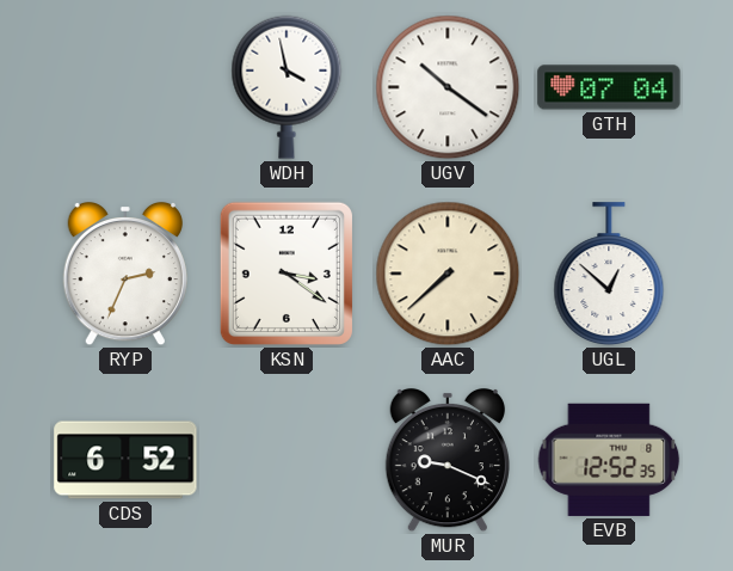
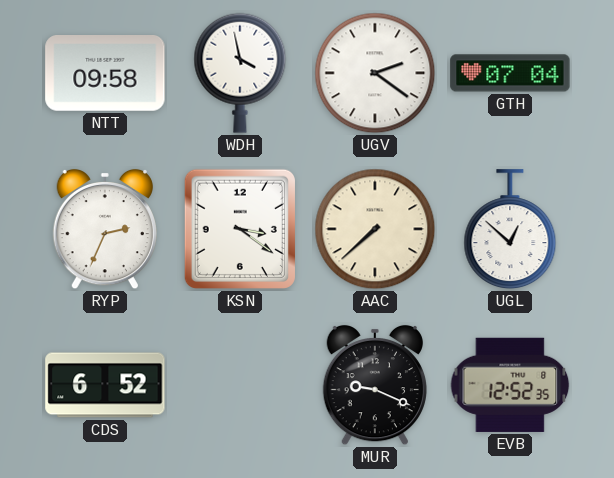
NTT: none -> 09:58
UGV: 10:21 -> 2:21
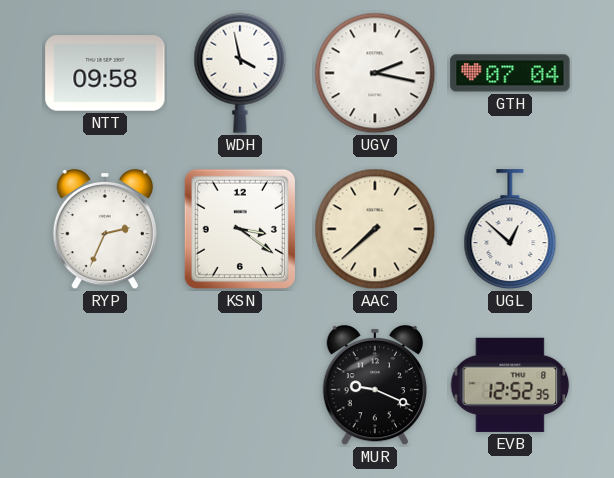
UGV: 2:21 -> 2:17
CDS: 6:52 -> none
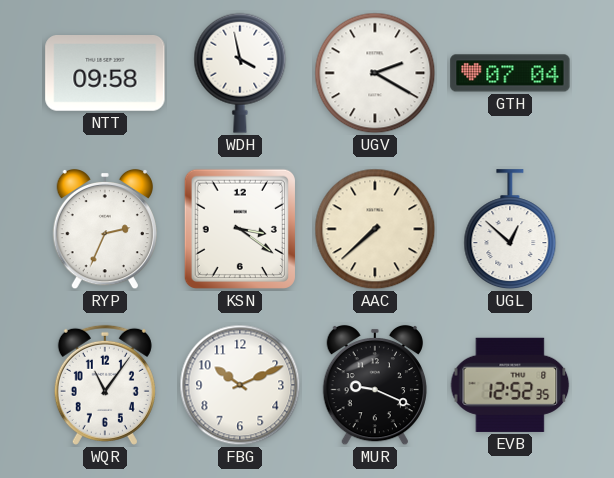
UGV: 2:17 -> 2:20
WQR: none -> 11:06
FBG: none -> 10:11
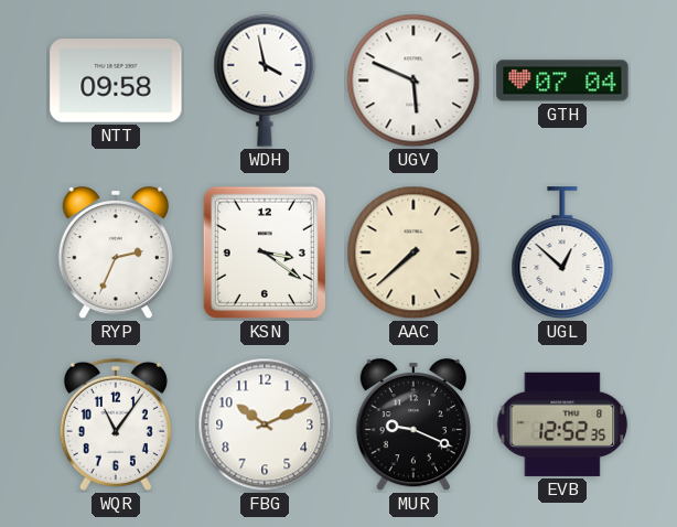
UGV: 2:20 -> 5:49
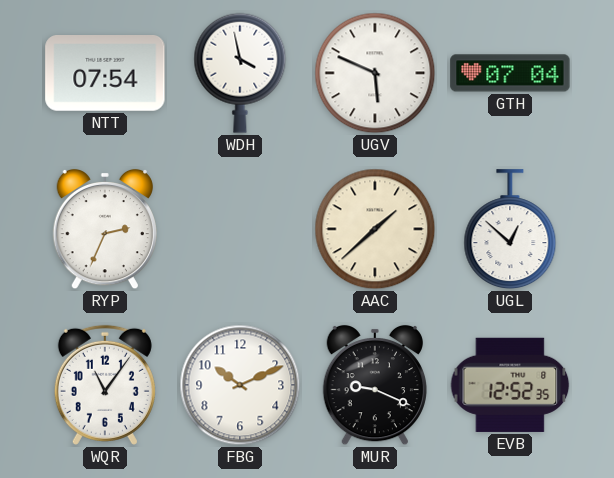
NTT: 09:58 -> 07:54
KSN: 3:21 -> none
AAC: 7:38 -> 1:38
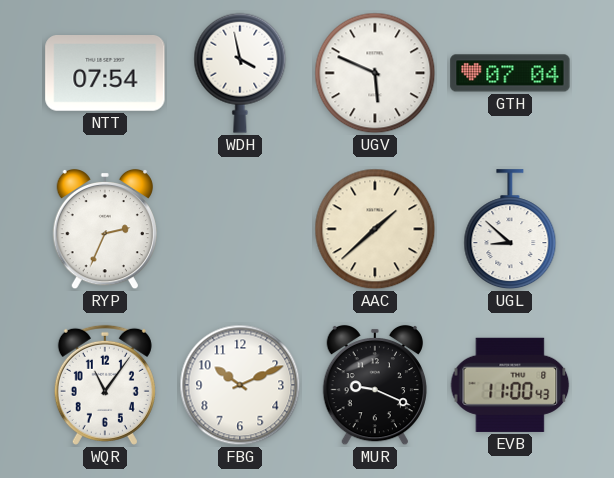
UGL: 12:52 -> 8:52
EVB: 12:52 -> 11:00
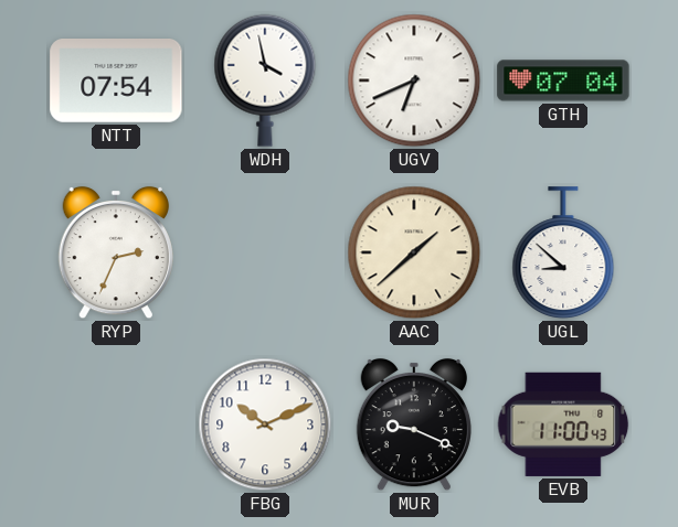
UGV: 5:49 -> 6:41
WQR: 11:06 -> none
